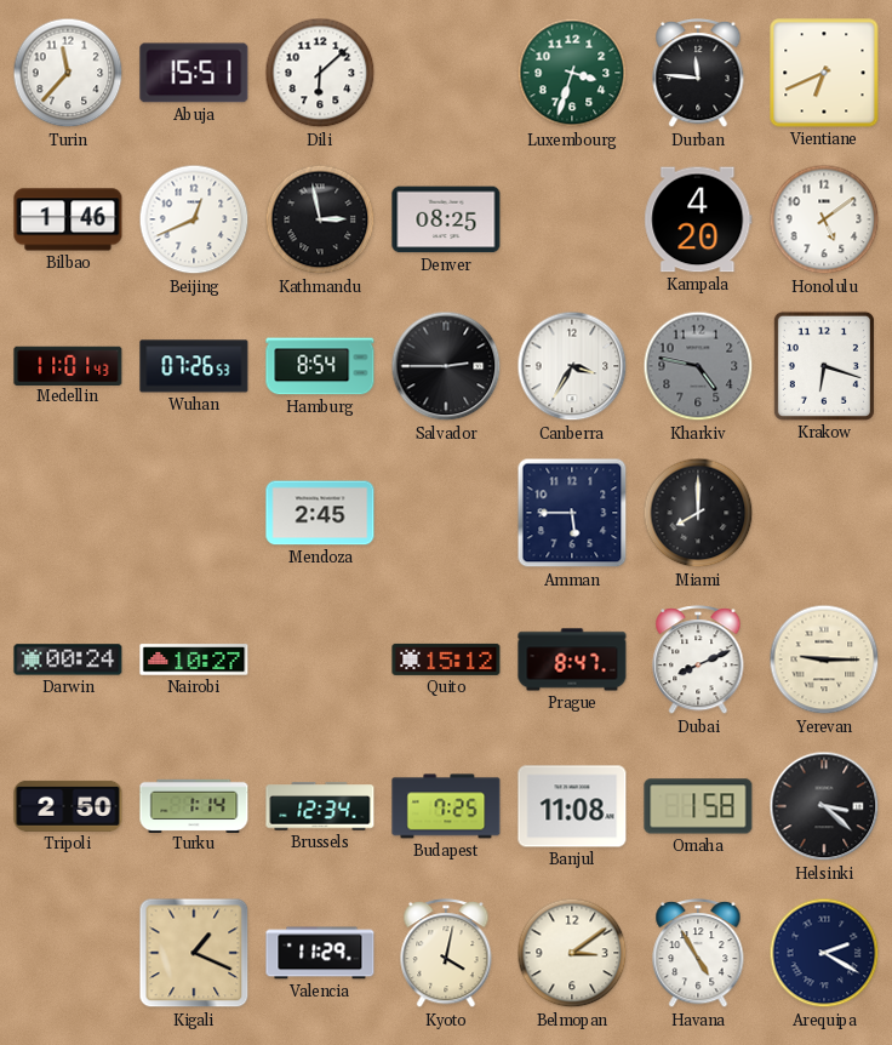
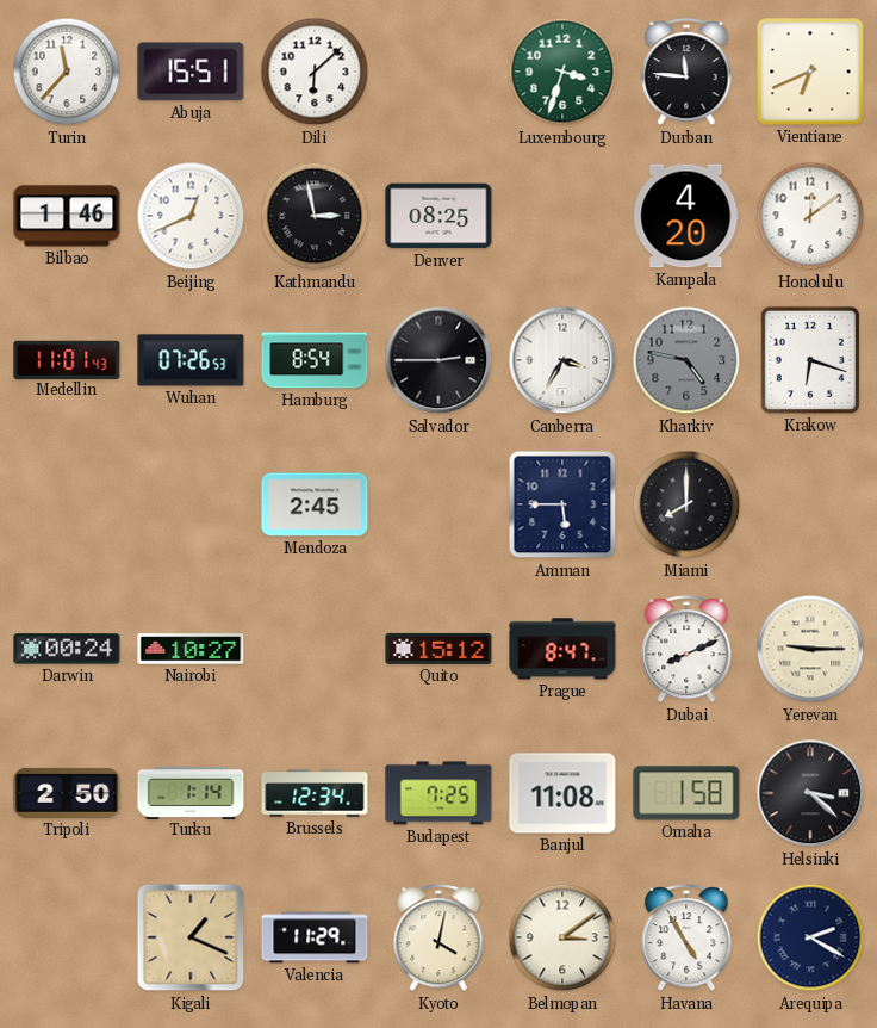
Honolulu: 5:09 -> 12:09
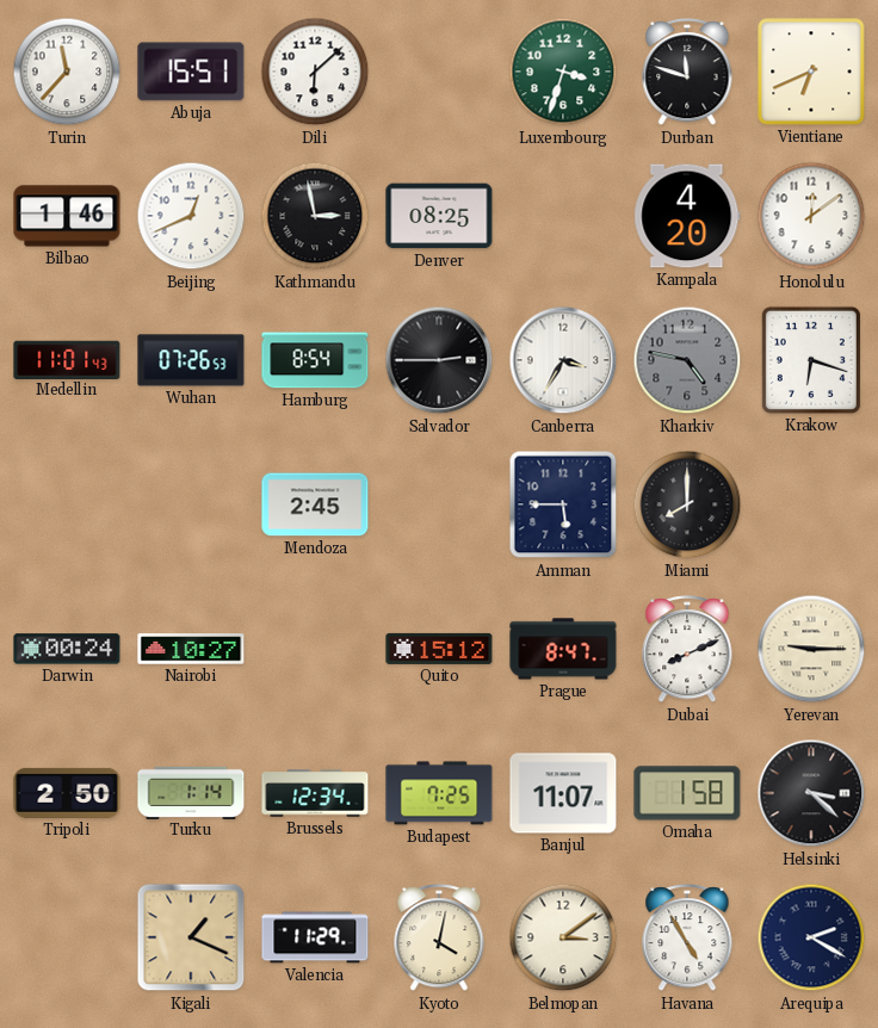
Durban: 11:46 -> 11:48
Banjul: 11:08 -> 11:07
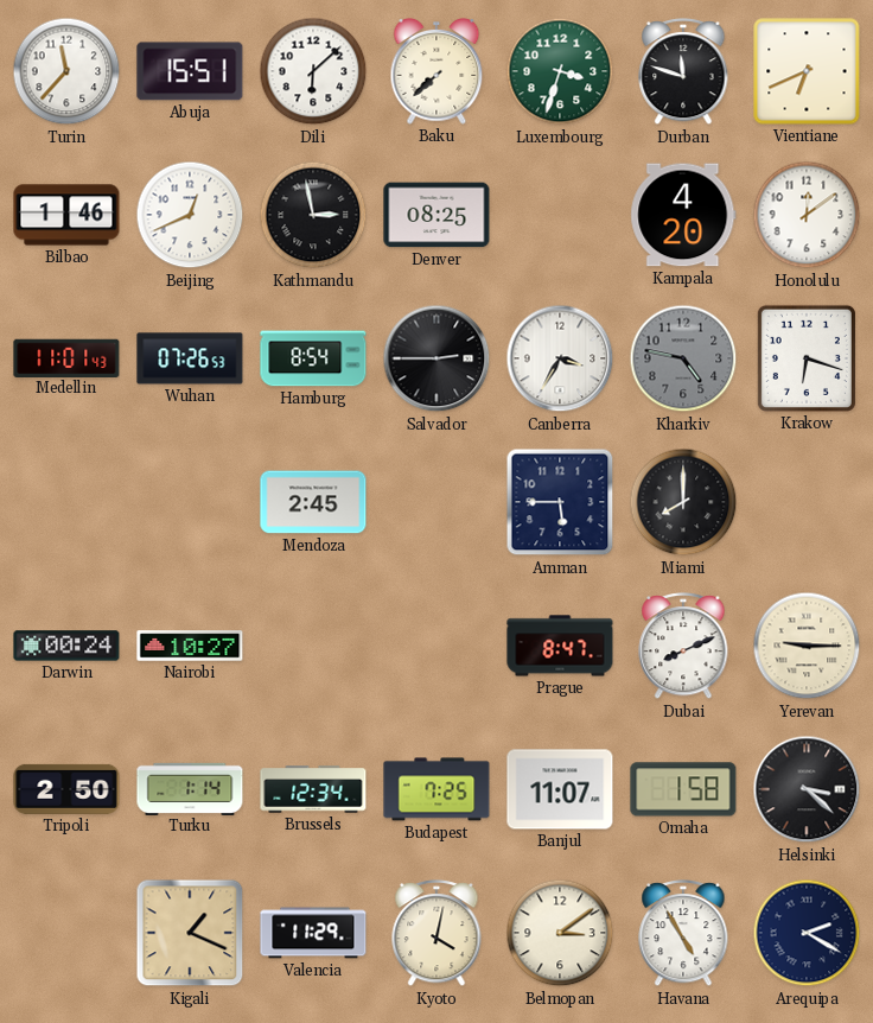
Baku: none -> 7:38
Quito: 15:12 -> none
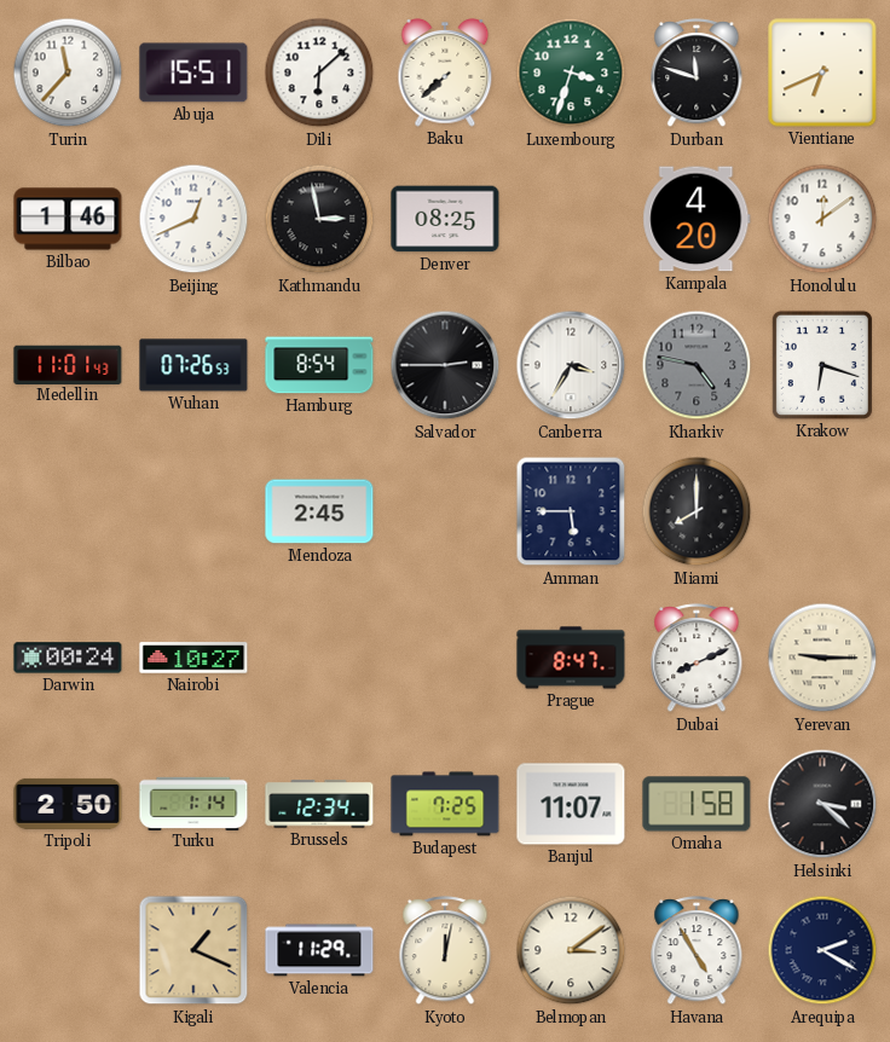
Kyoto: 4:02 -> 12:02
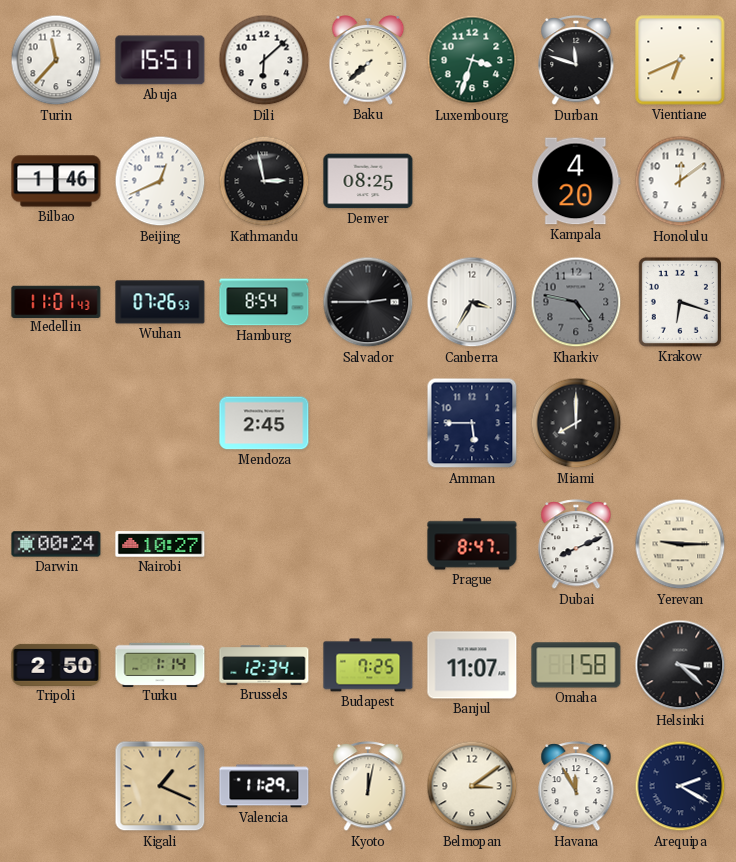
Havana: 4:55 -> 11:55
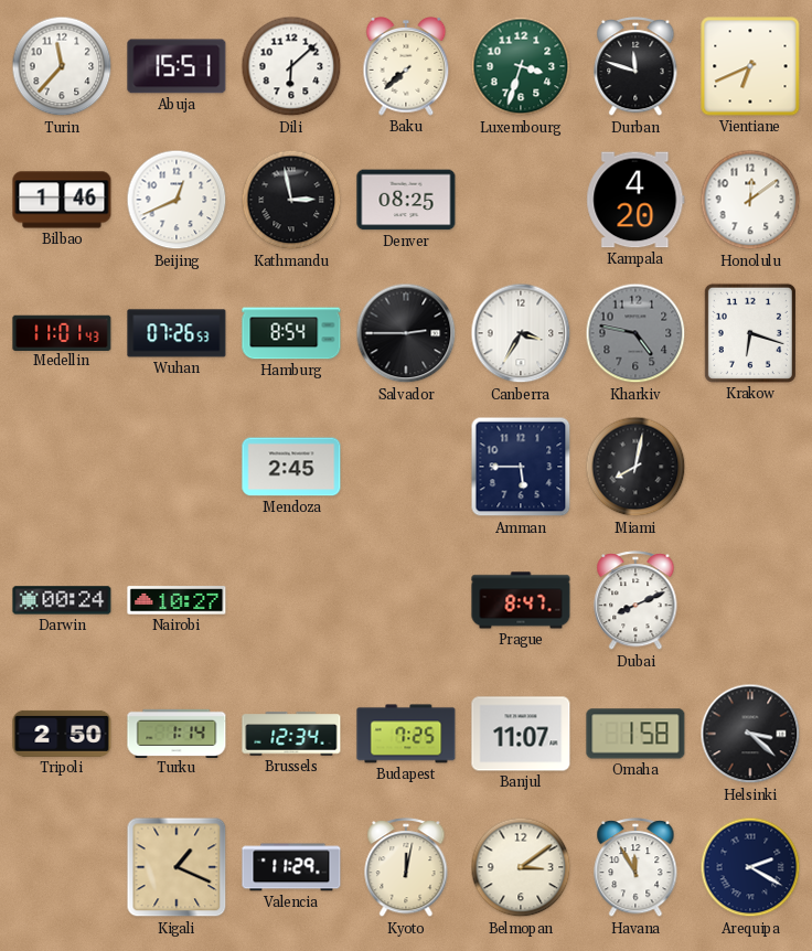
Miami: 8:00 -> 8:02
Yerevan: 9:15 -> none
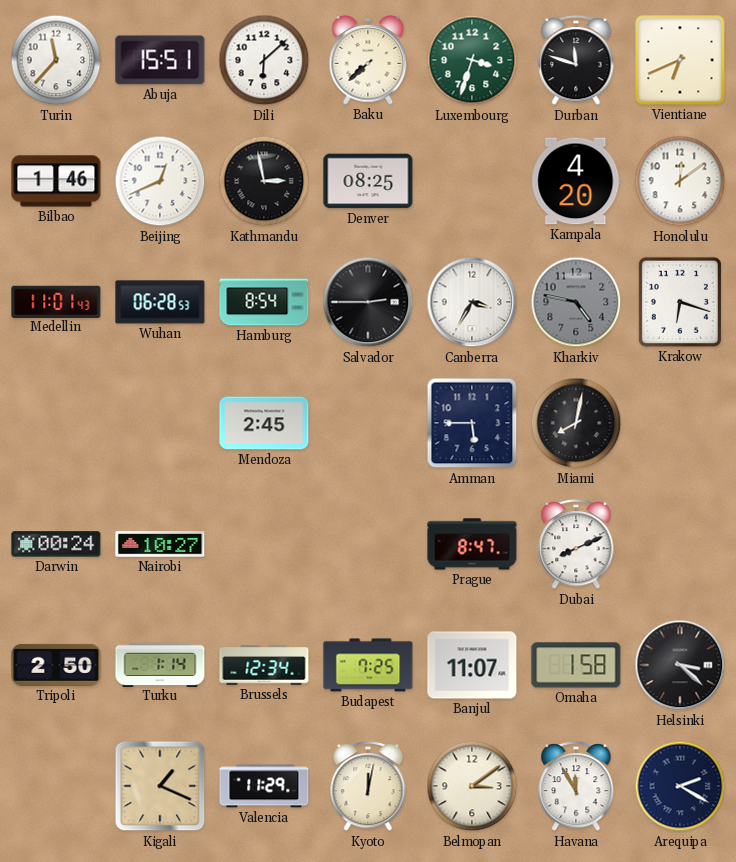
Wuhan: 07:26 -> 06:28
